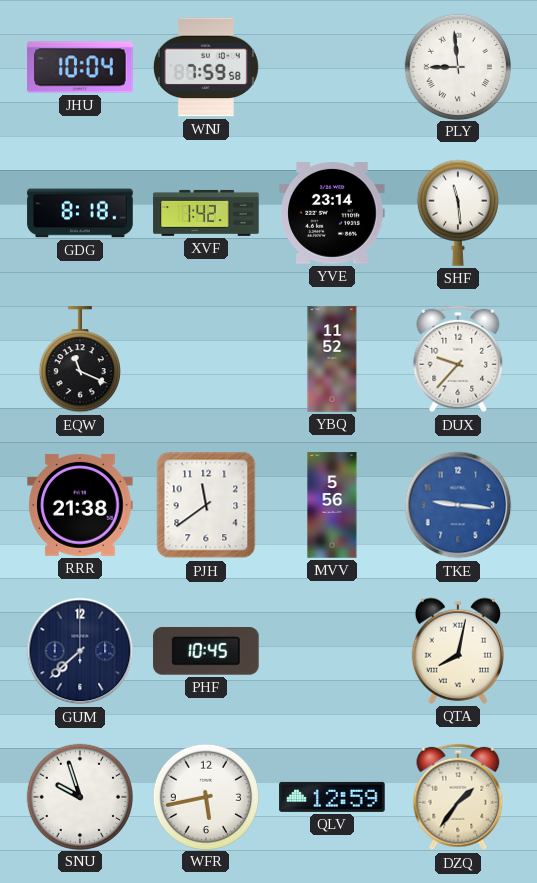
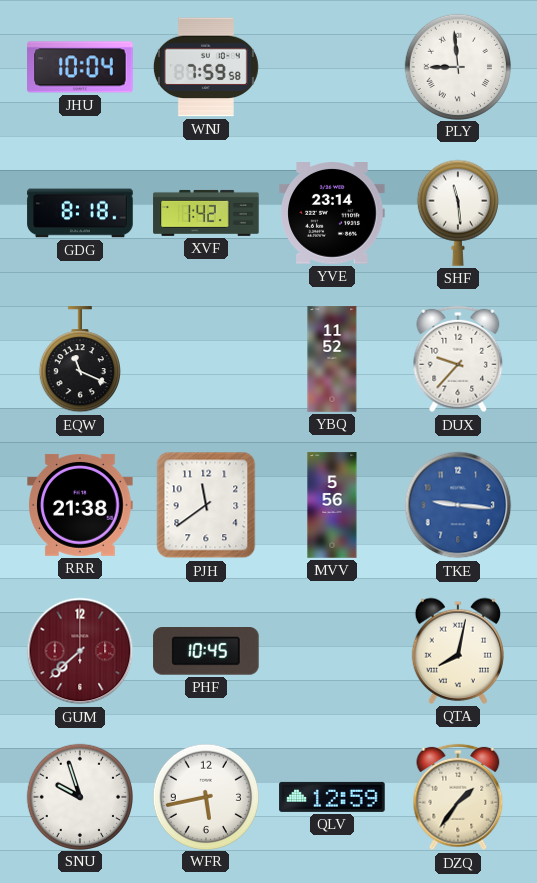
GUM dial: navy -> burgundy
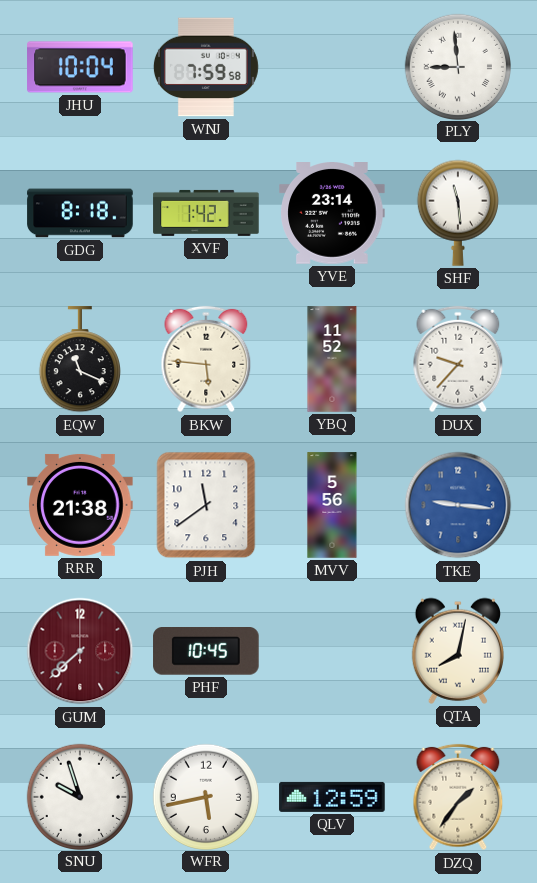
BKW: none -> 5:46
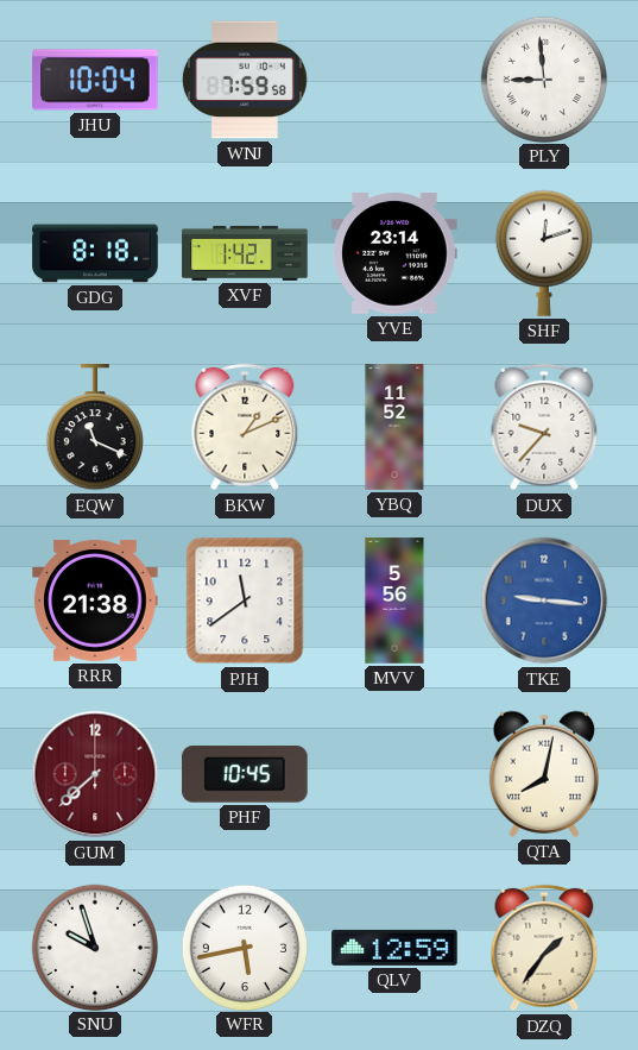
SHF: 11:29 -> 12:12
BKW: 5:46 -> 1:11
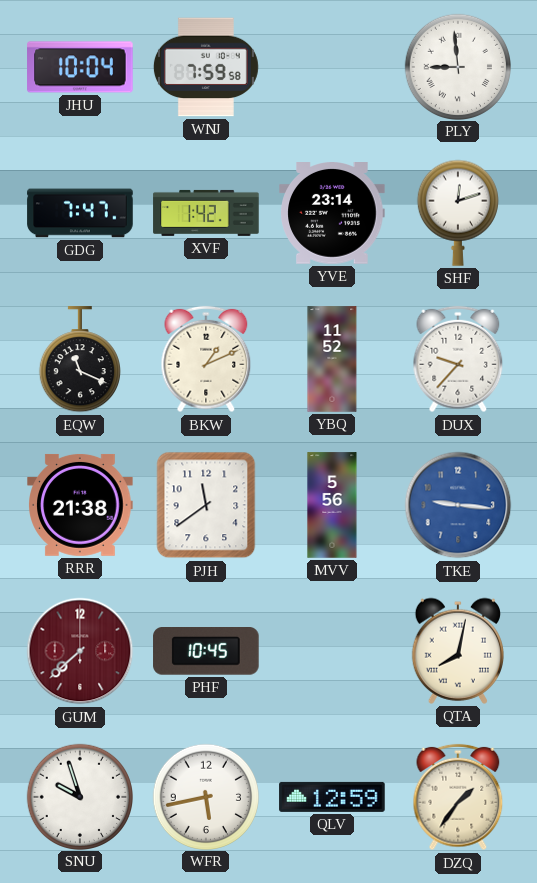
GDG: 8:18 -> 7:47
